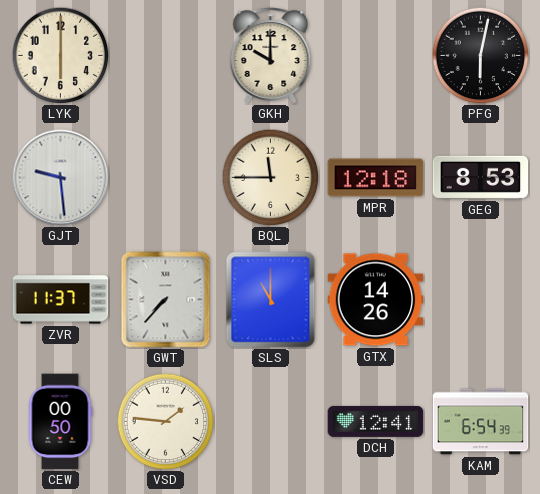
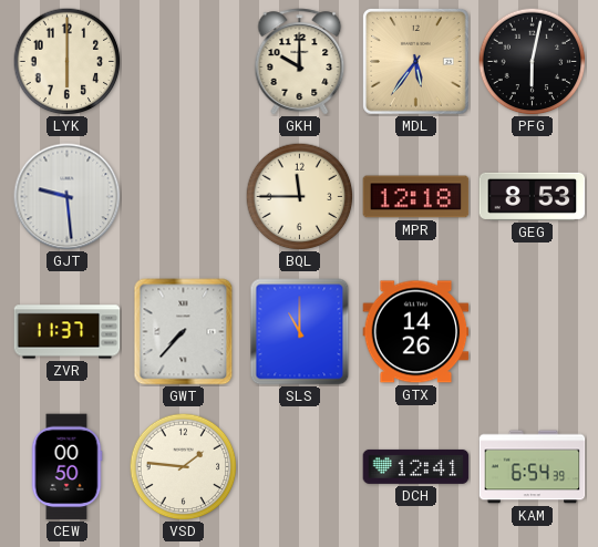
MDL: none -> 5:36
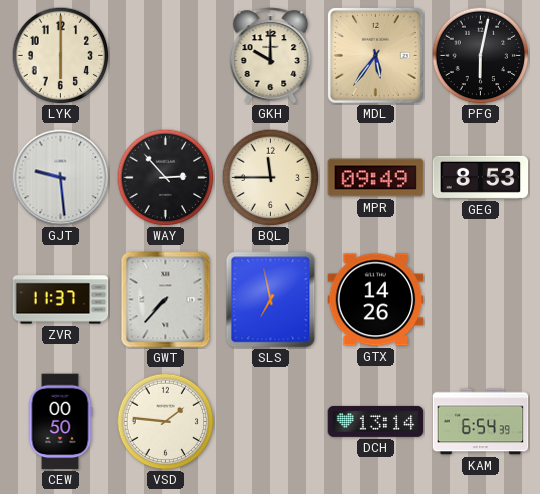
WAY: none -> 2:53
MPR: 12:18 -> 09:49
SLS: 11:00 -> 6:58
DCH: 12:41 -> 13:14
